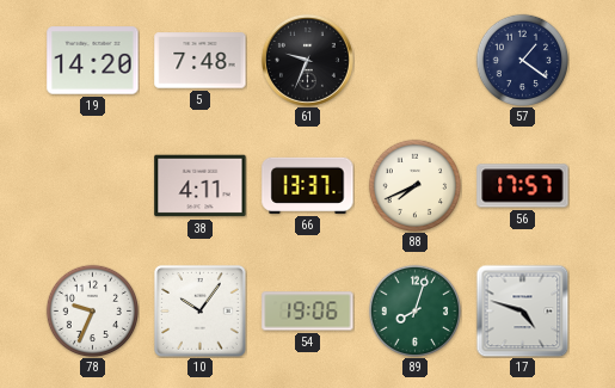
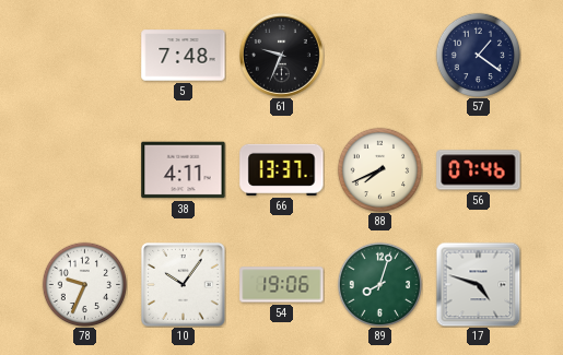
19: 14:20 -> none
56: 17:57 -> 07:46
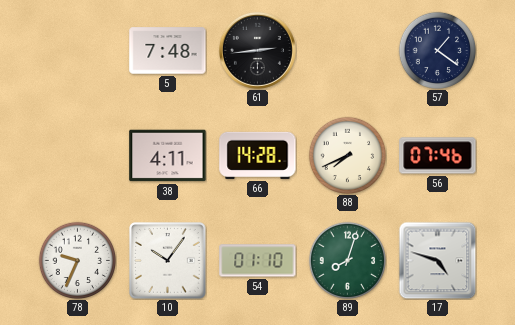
61: 9:34 -> 2:44
66: 13:37 -> 14:28
54: 19:06 -> 01:10
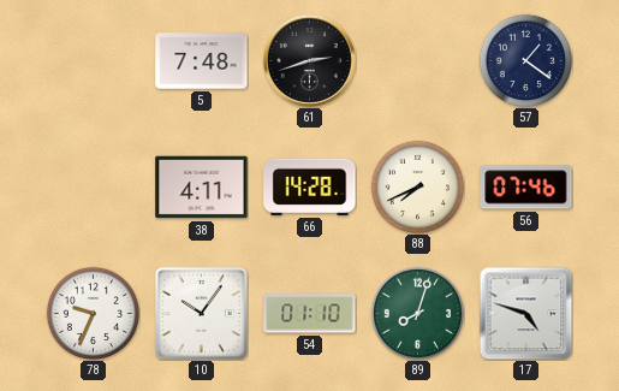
61: 2:44 -> 2:42
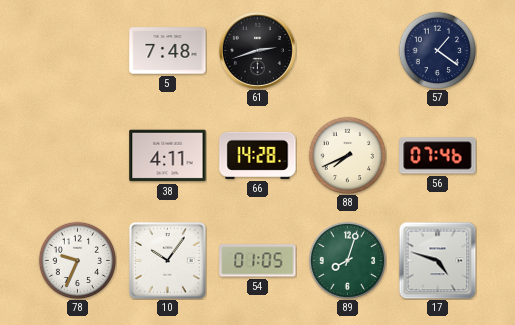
54: 01:10 -> 01:05
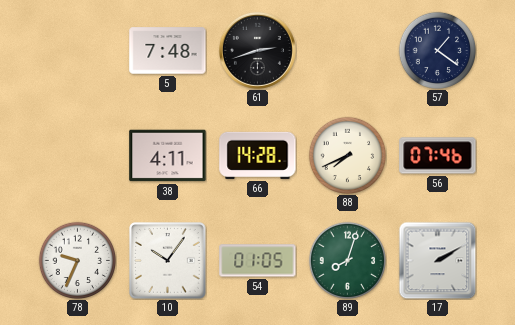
17: 4:48 -> 2:10
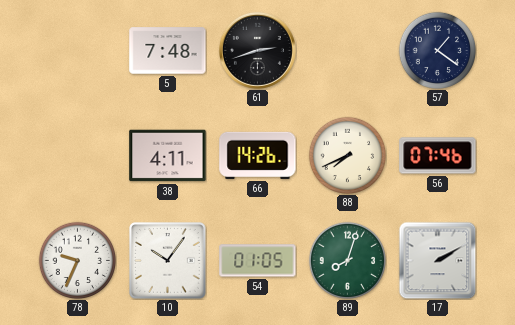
66: 14:28 -> 14:26
